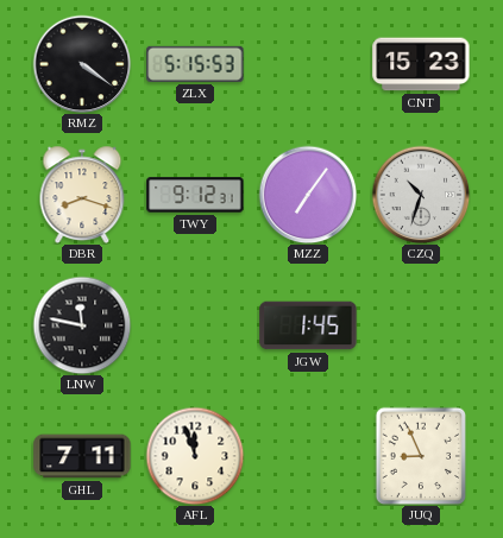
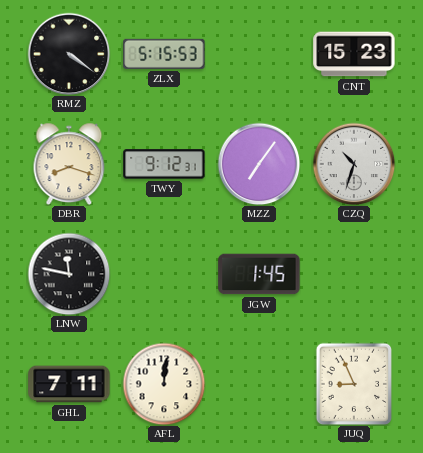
AFL: 11:57 -> 12:01
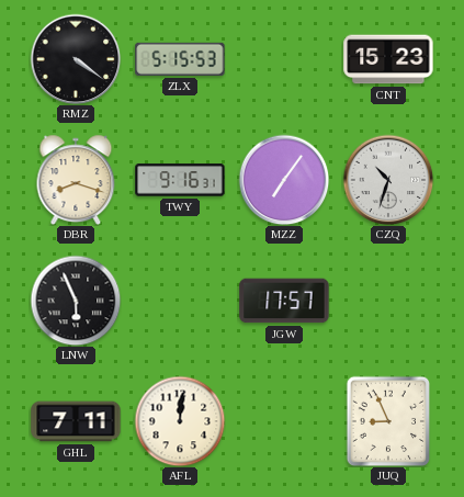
TWY: 9:12 -> 9:16
LNW: 11:47 -> 5:56
JGW: 1:45 -> 17:57
